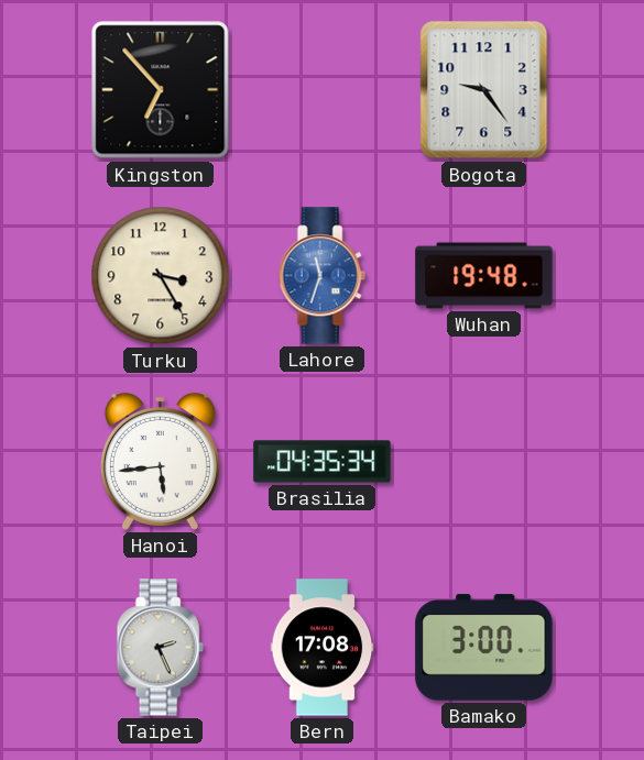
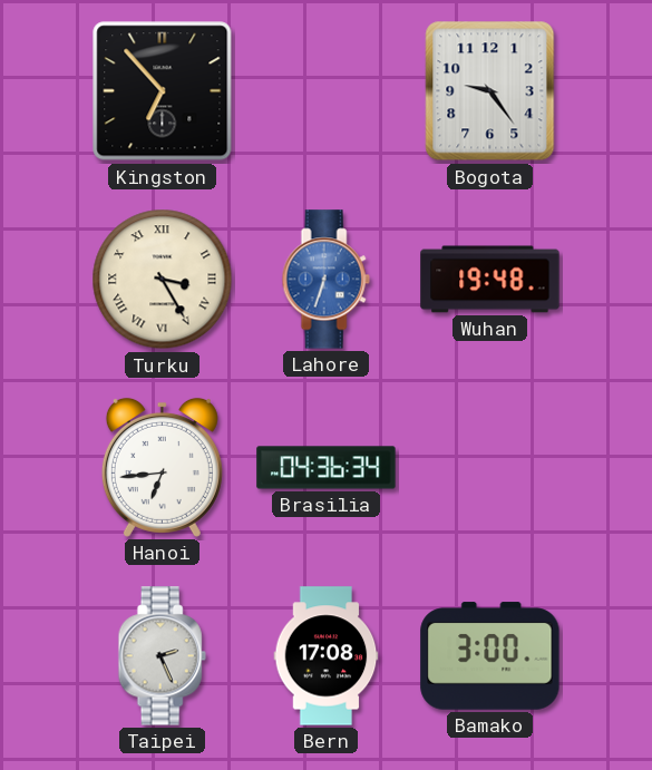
Turku numerals: Arabic -> Roman
Lahore: 11:33 -> 6:33
Hanoi: 5:44 -> 6:44
Brasilia: 04:35 -> 04:36
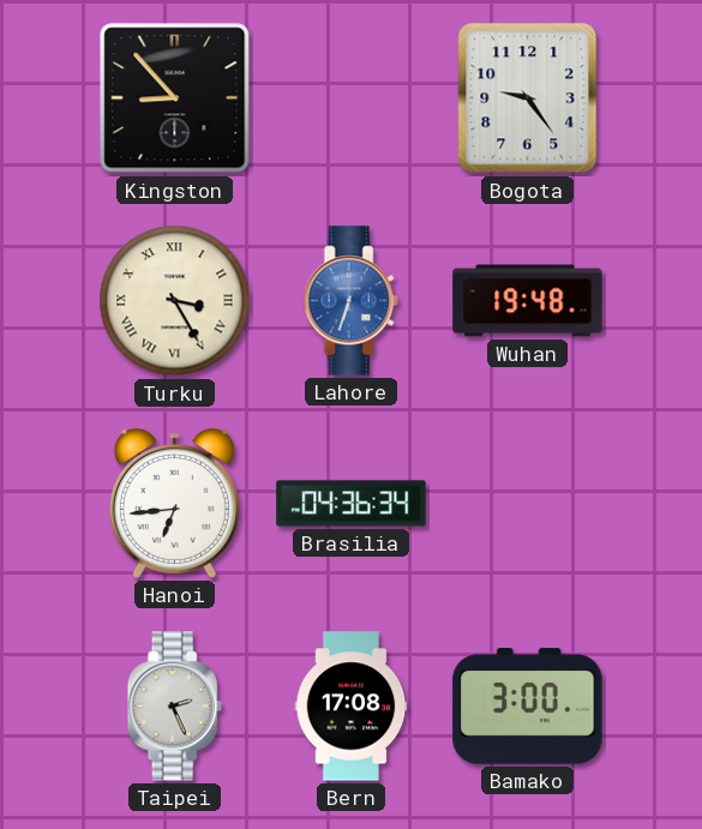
Kingston: 6:53 -> 8:53
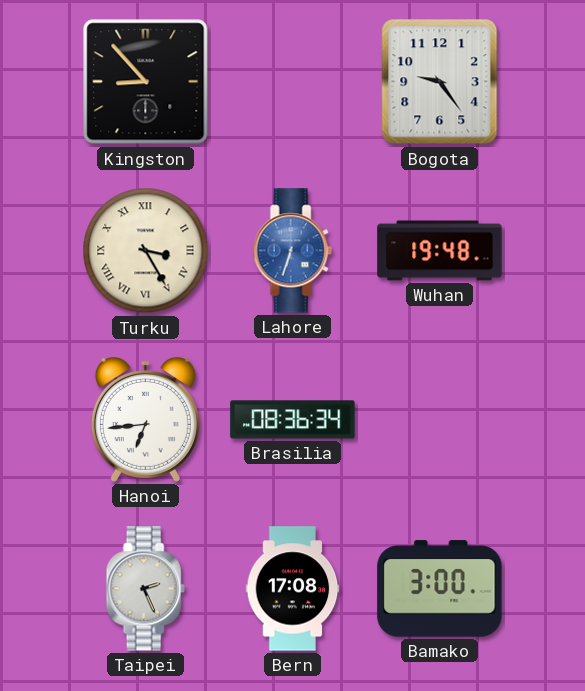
Brasilia: 04:36 -> 08:36
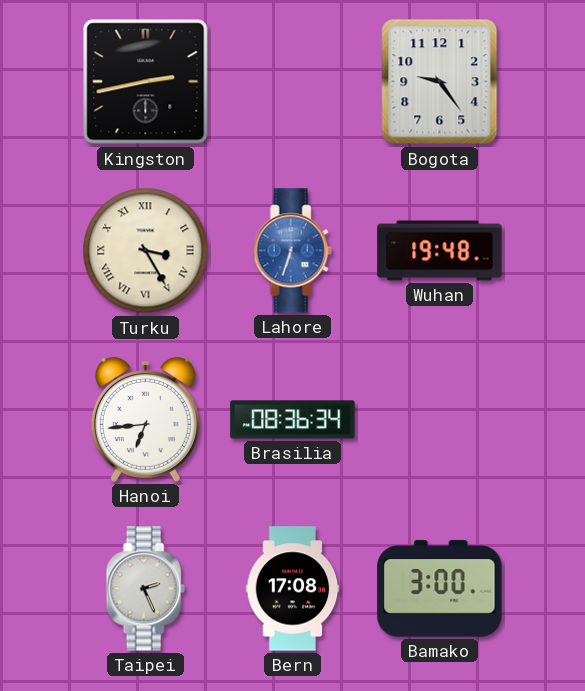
Kingston: 8:53 -> 2:43
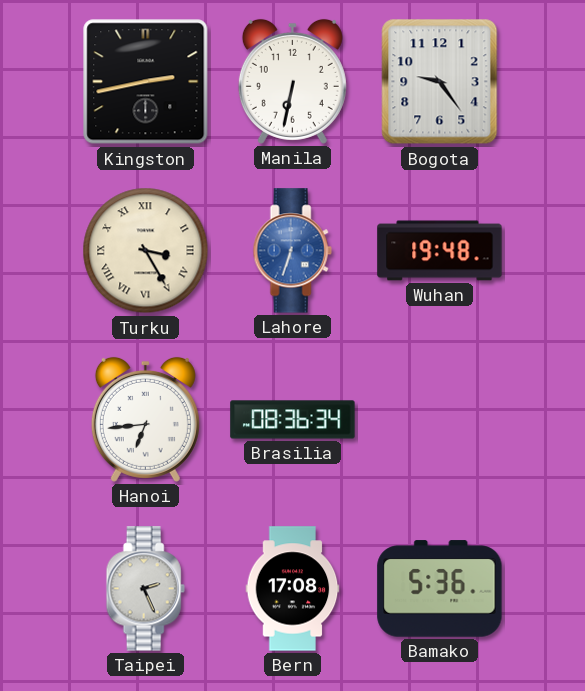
Manila: none -> 6:32
Bamako: 3:00 -> 5:36
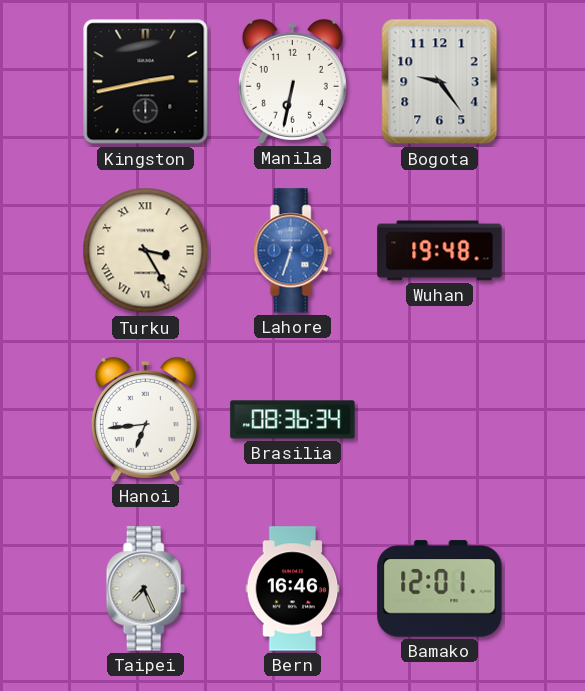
Taipei: 2:26 -> 7:26
Bern: 17:08 -> 16:46
Bamako: 5:36 -> 12:01
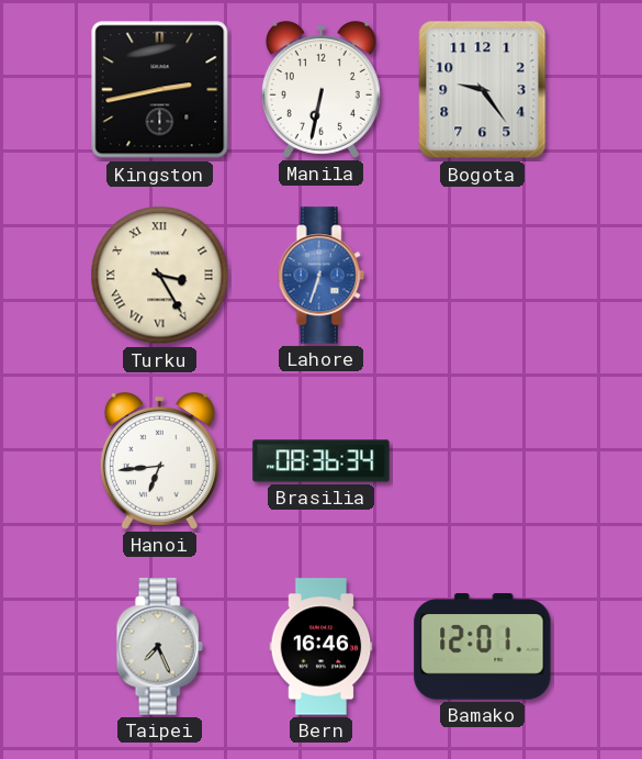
Wuhan: 19:48 -> none
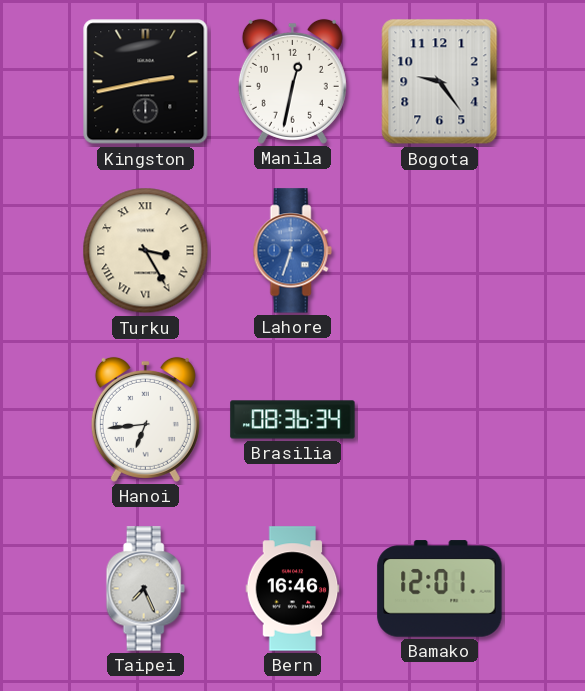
Manila: 6:32 -> 12:32
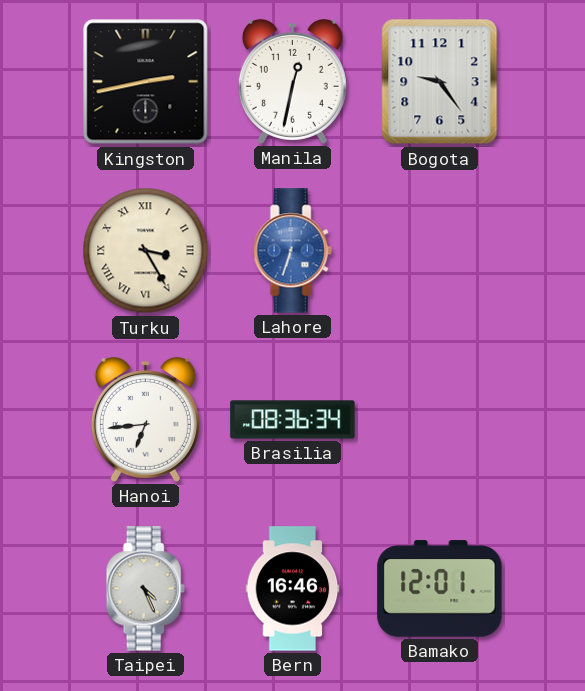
Taipei: 7:26 -> 4:26
